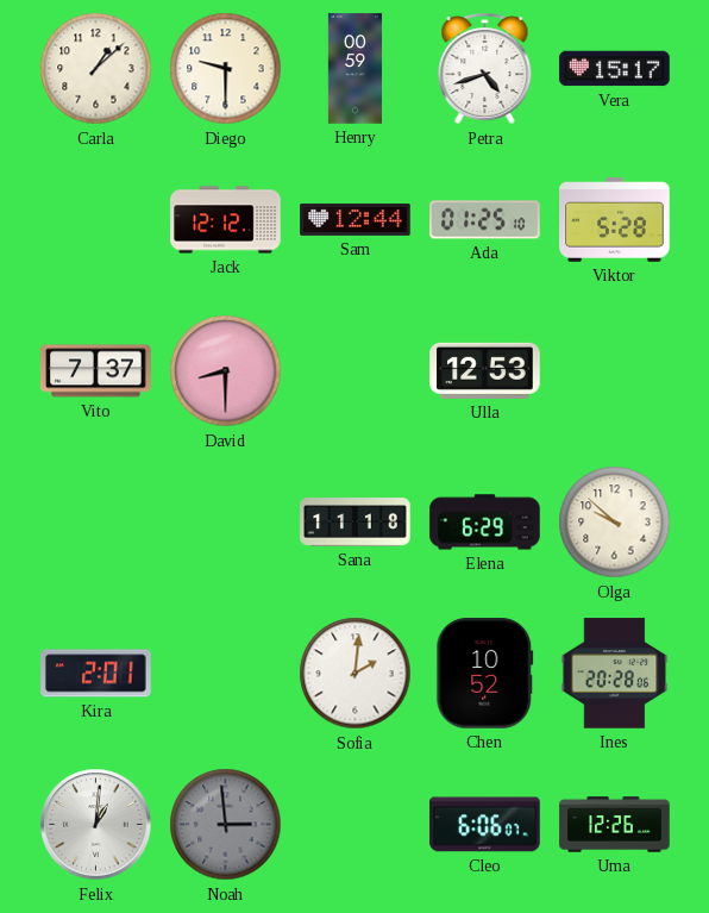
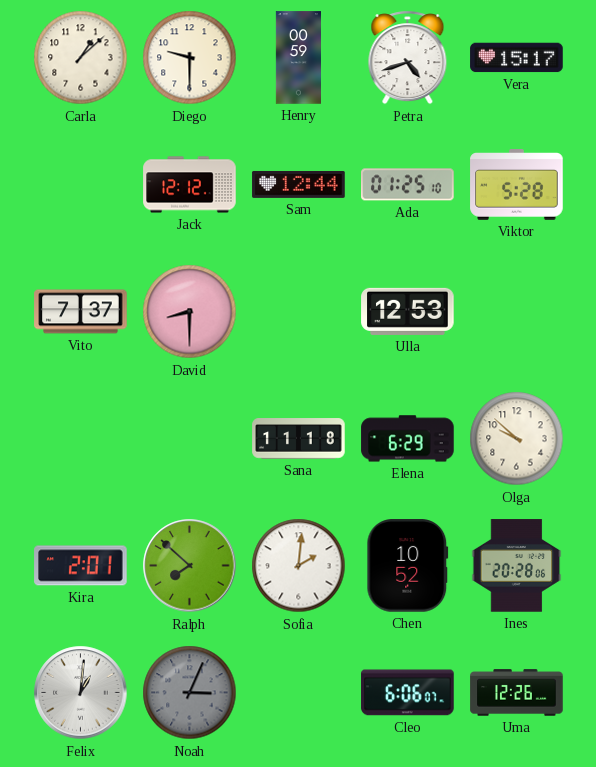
Ralph: none -> 7:52
Noah: 2:59 -> 3:04
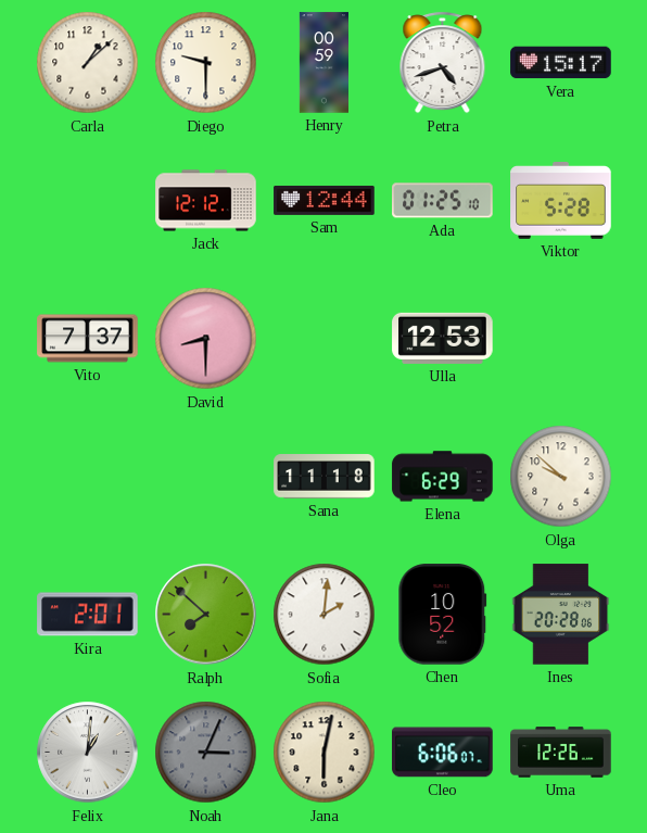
Jana: none -> 6:02
